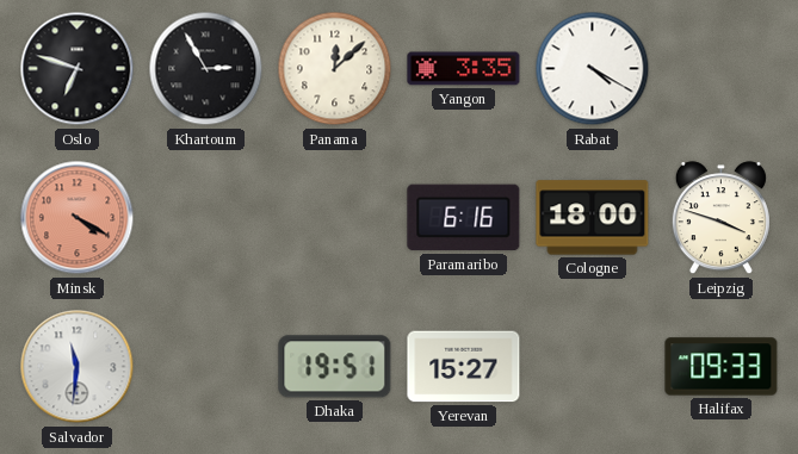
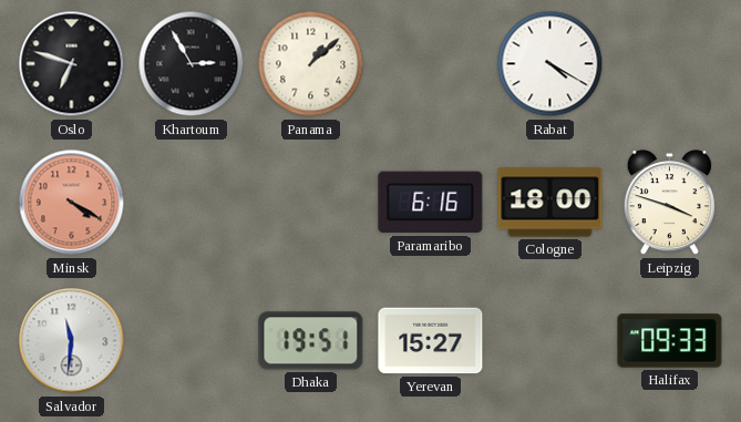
Panama: 12:08 -> 1:08
Yangon: 3:35 -> none
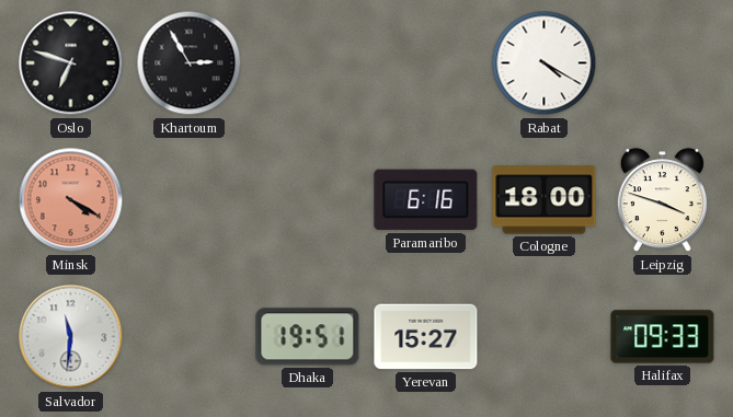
Panama: 1:08 -> none
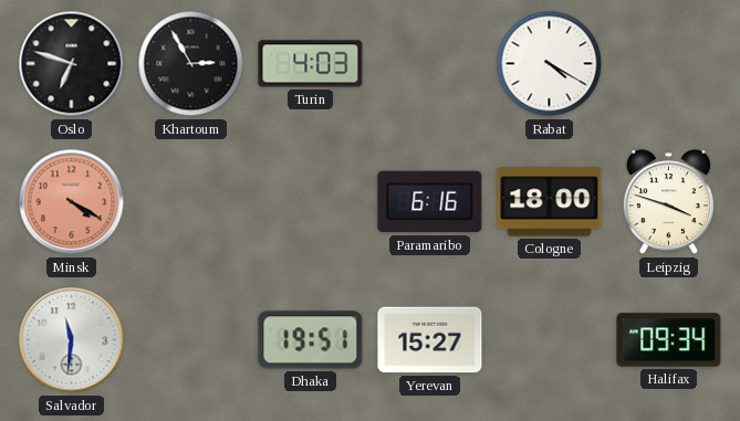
Turin: none -> 4:03
Halifax: 09:33 -> 09:34
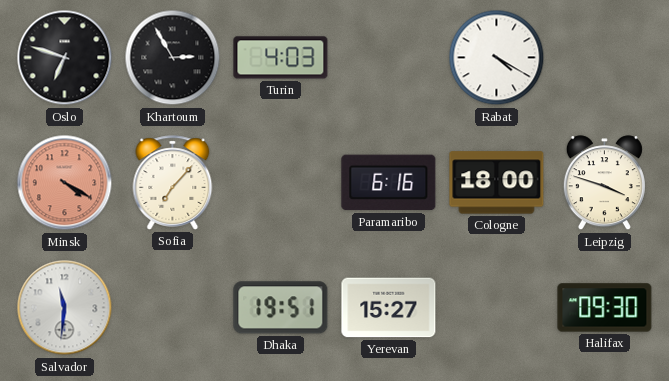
Sofia: none -> 7:07
Halifax: 09:34 -> 09:30
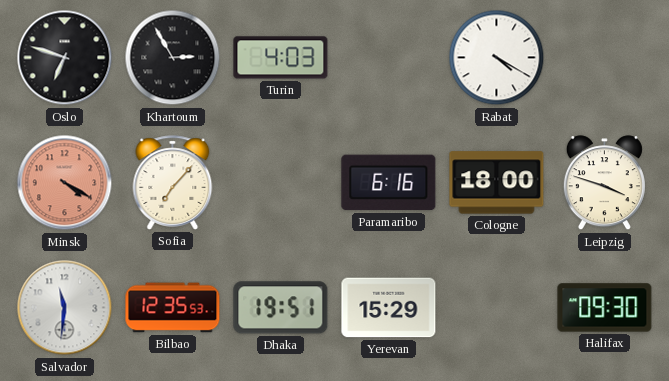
Bilbao: none -> 12:35
Yerevan: 15:27 -> 15:29
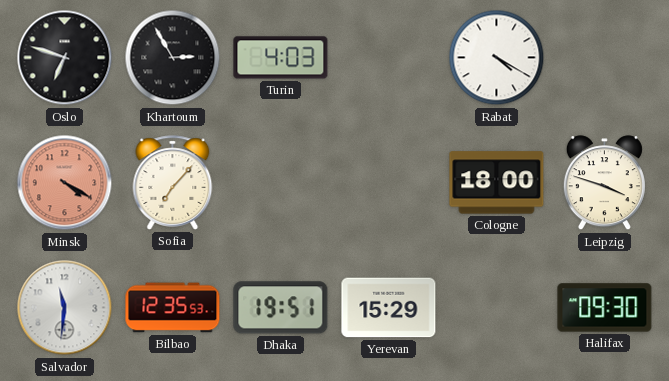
Paramaribo: 6:16 -> none
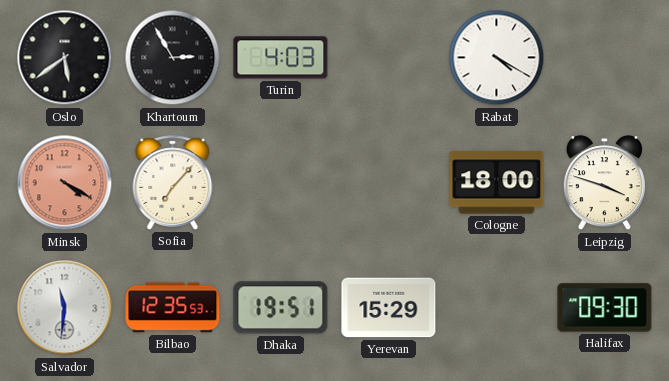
Oslo: 6:48 -> 5:39
